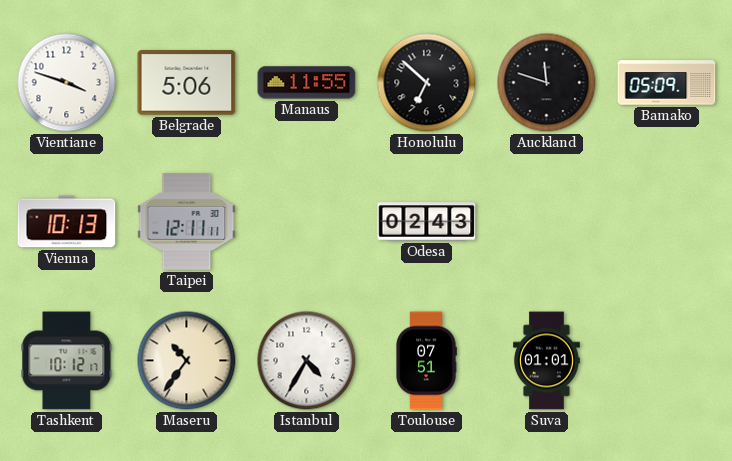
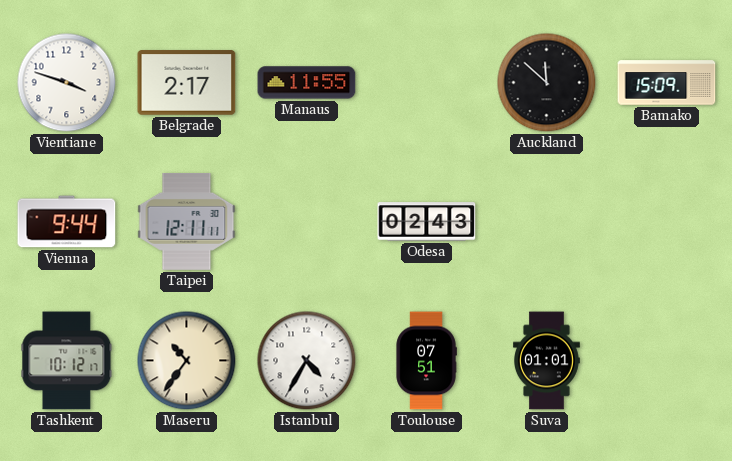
Belgrade: 5:06 -> 2:17
Honolulu: 6:52 -> none
Auckland: 11:48 -> 11:52
Bamako: 05:09 -> 15:09
Vienna: 10:13 -> 9:44
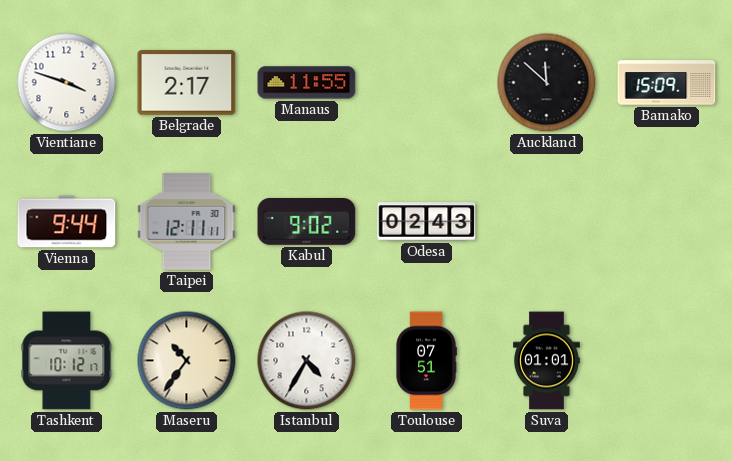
Kabul: none -> 9:02
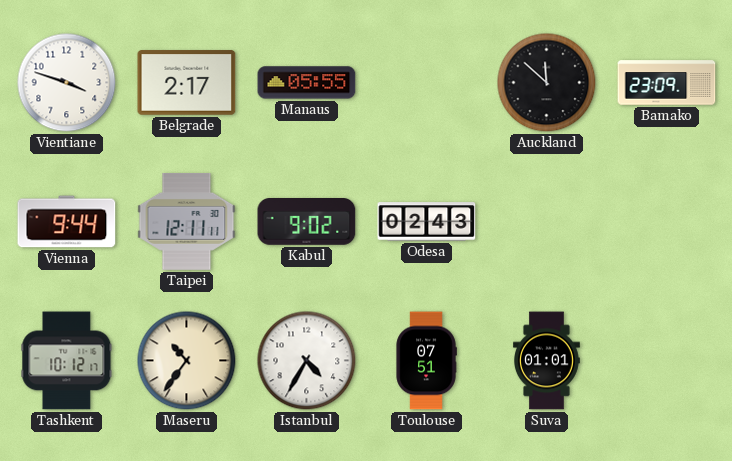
Manaus: 11:55 -> 05:55
Bamako: 15:09 -> 23:09
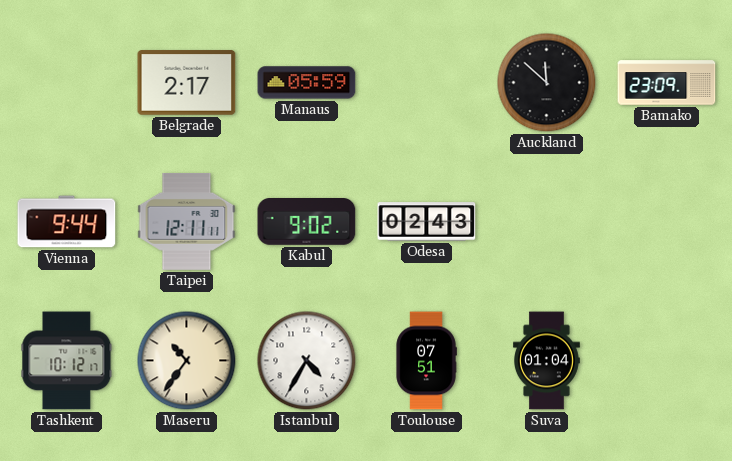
Vientiane: 3:48 -> none
Manaus: 05:55 -> 05:59
Suva: 01:01 -> 01:04
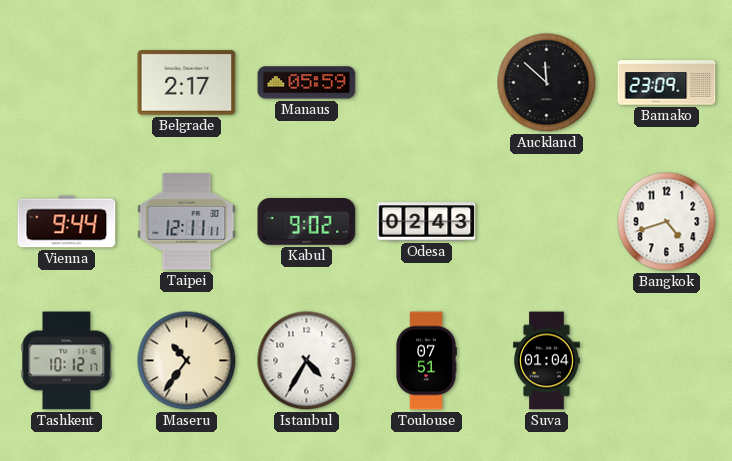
Bangkok: none -> 4:42
